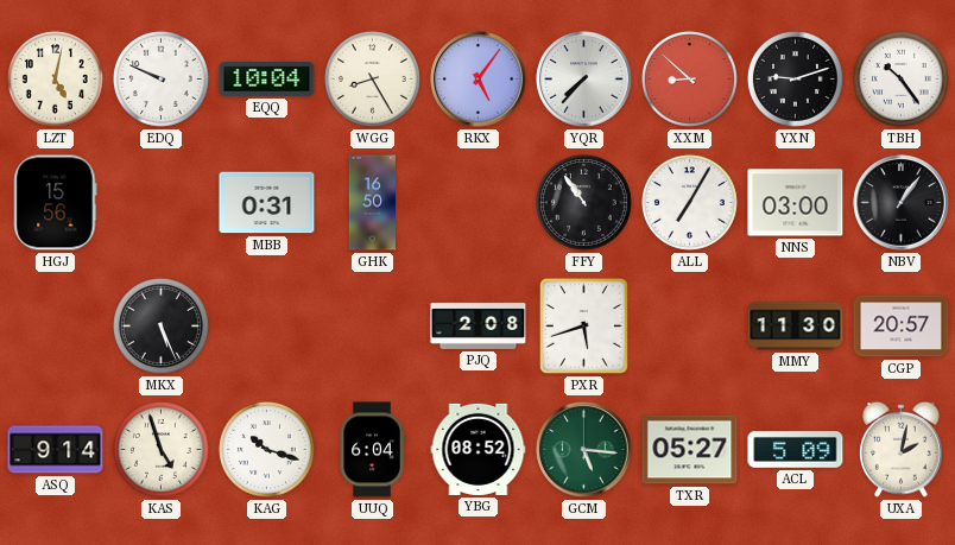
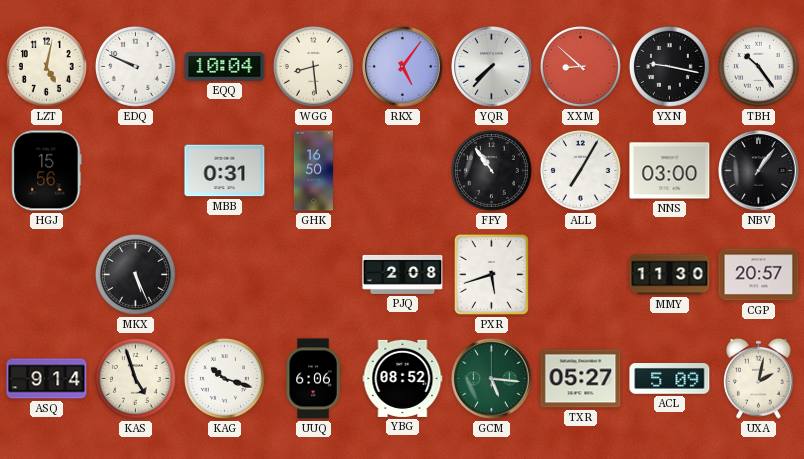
WGG: 8:25 -> 8:29
YXN: 9:12 -> 9:17
UUQ: 6:04 -> 6:06
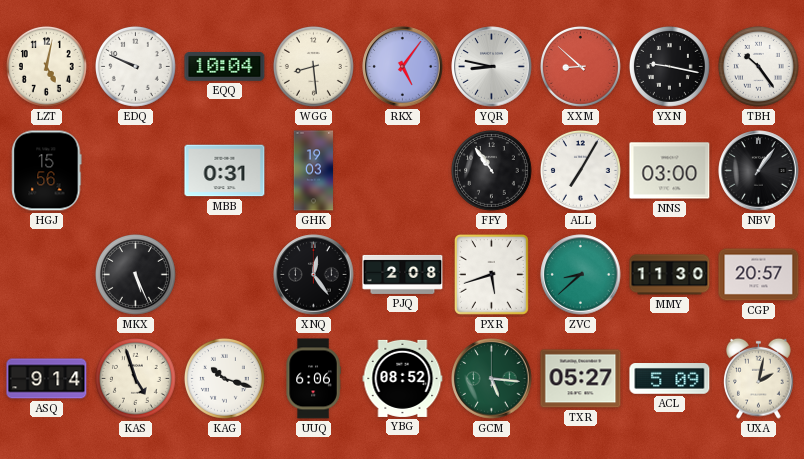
YQR: 7:37 -> 8:47
GHK: 16:50 -> 19:03
XNQ: none -> 12:24
ZVC: none -> 8:38
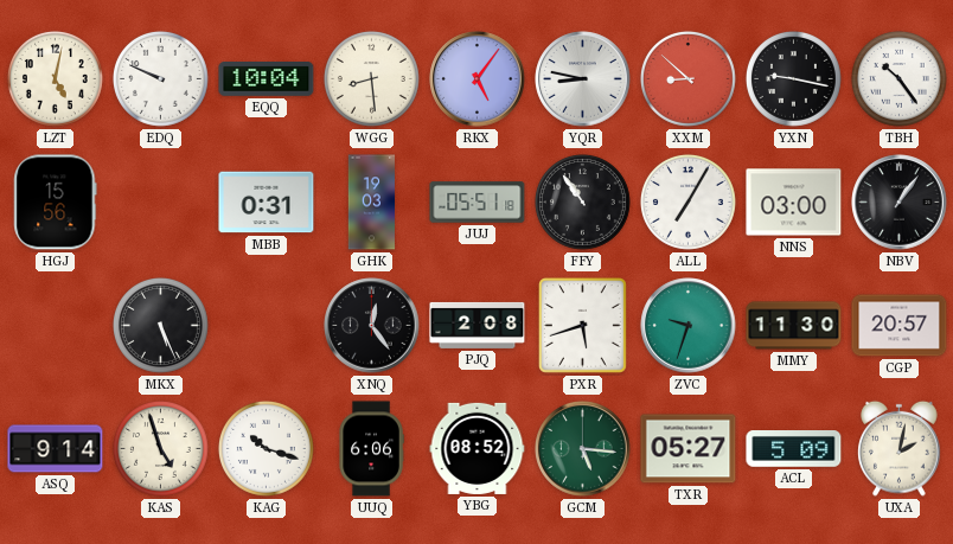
JUJ: none -> 05:51
ZVC: 8:38 -> 9:33
